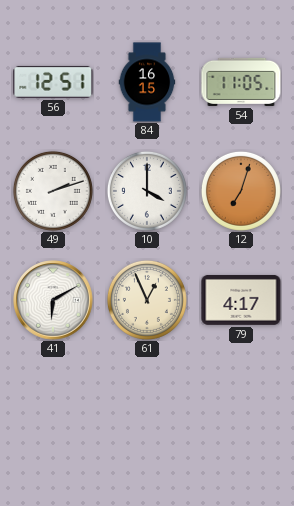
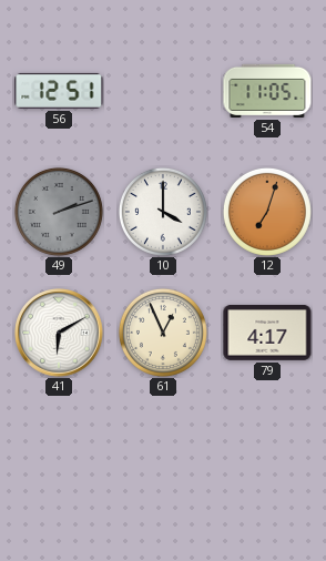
84: 16:15 -> none
49 dial: white -> grey
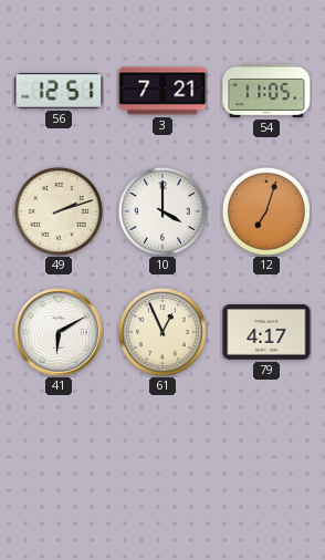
3: none -> 7:21
49 dial: grey -> cream
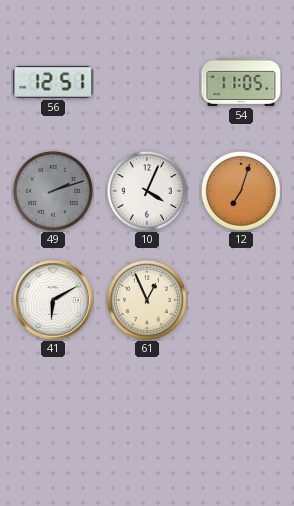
3: 7:21 -> none
49 dial: cream -> grey
10: 4:00 -> 4:04
79: 4:17 -> none
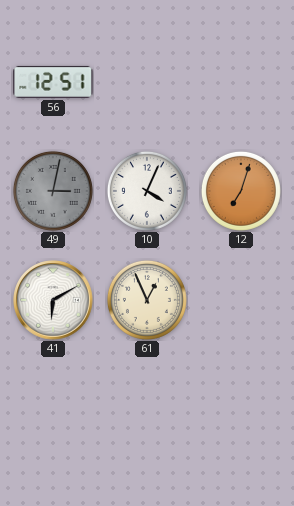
54: 11:05 -> none
49: 2:12 -> 3:02
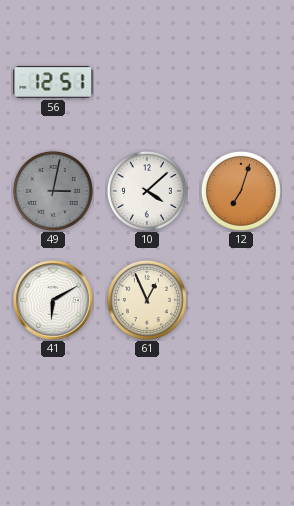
10: 4:04 -> 4:08
